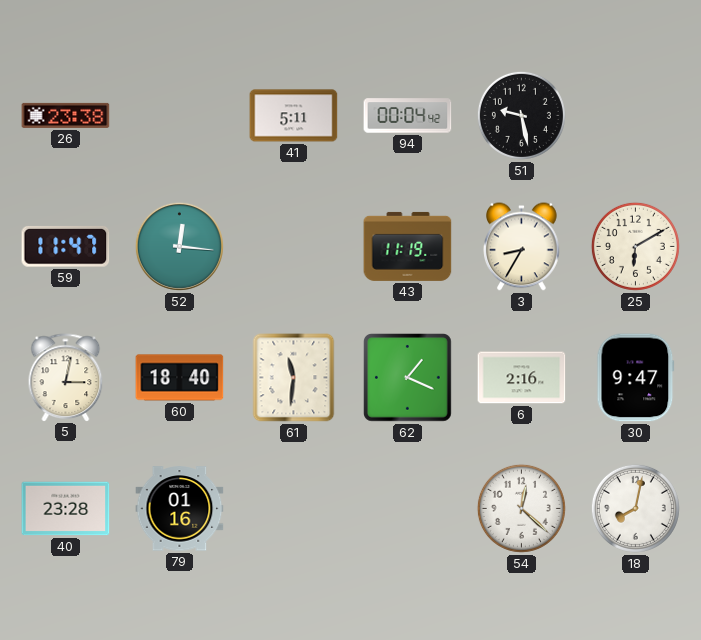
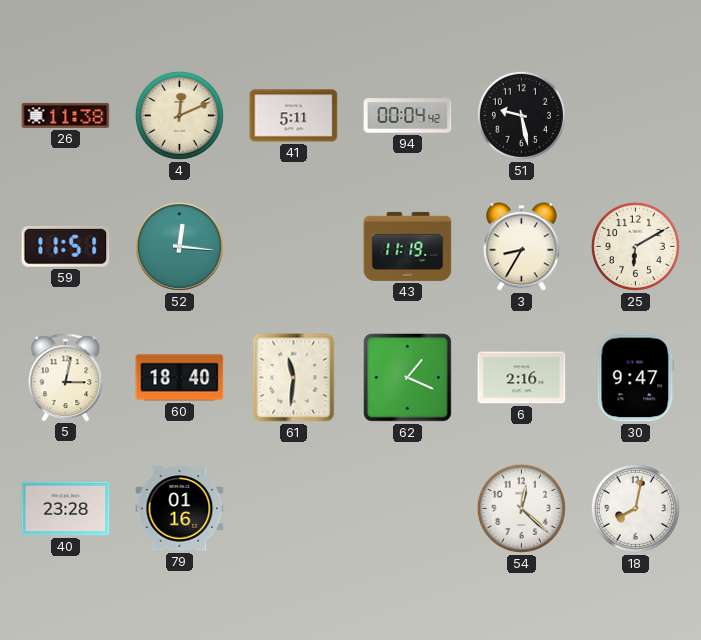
26: 23:38 -> 11:38
4: none -> 12:11
59: 11:47 -> 11:51
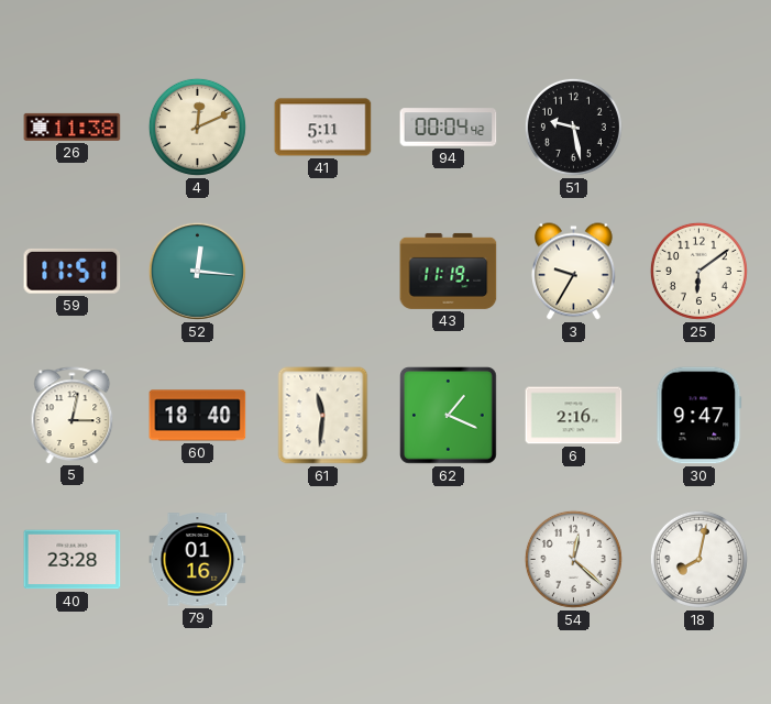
3: 8:35 -> 9:35
25: 6:10 -> 6:09
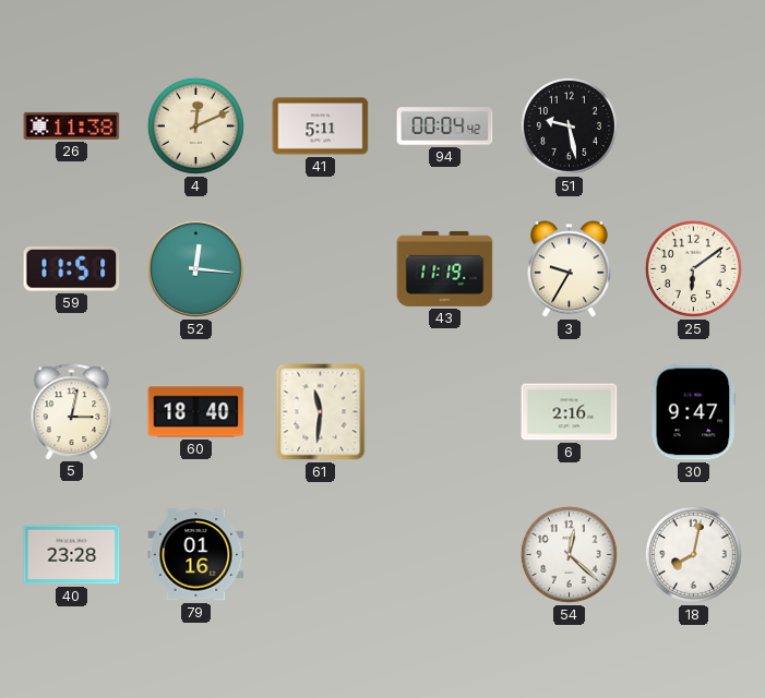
62: 1:19 -> none
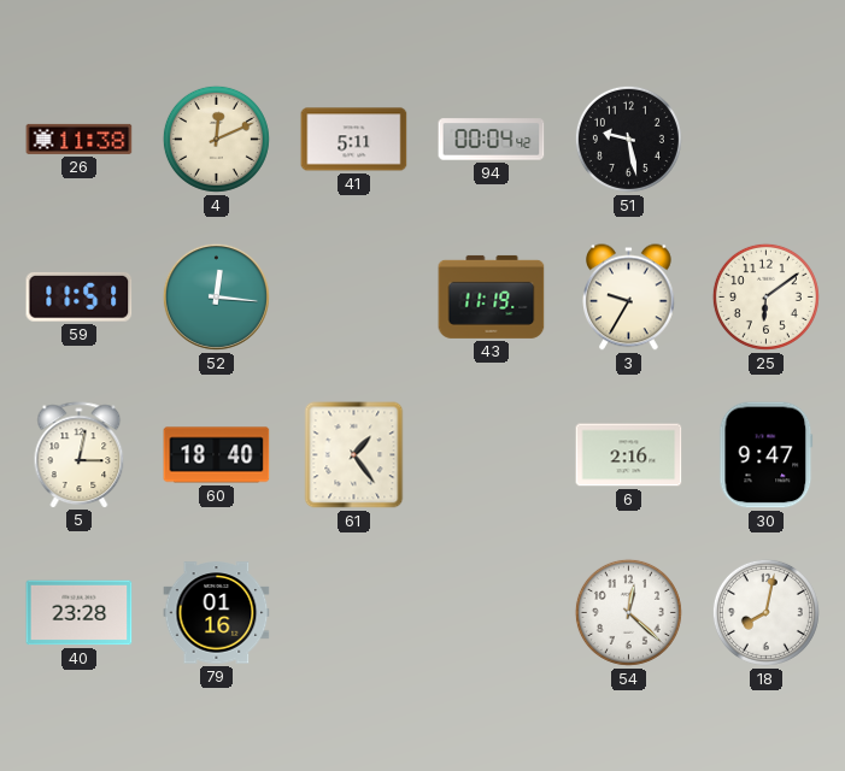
61: 11:31 -> 1:24
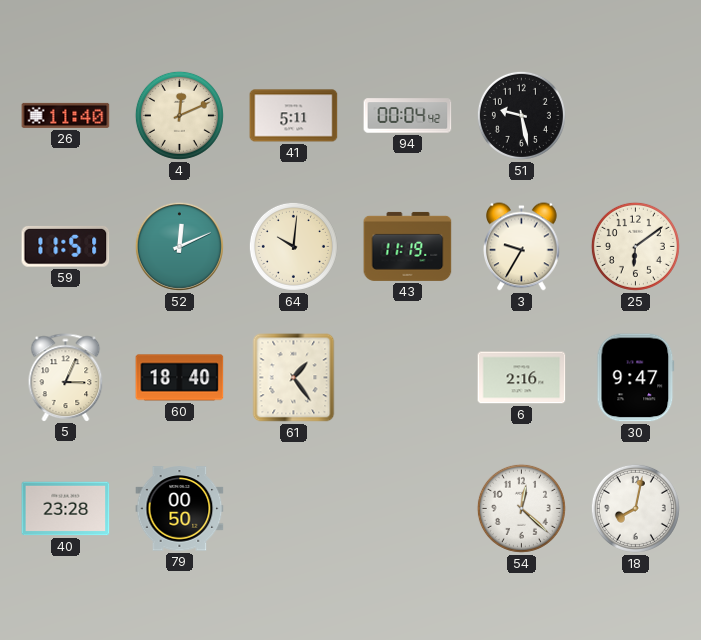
26: 11:38 -> 11:40
52: 12:16 -> 12:11
64: none -> 10:01
5: 3:02 -> 3:04
79: 01:16 -> 00:50
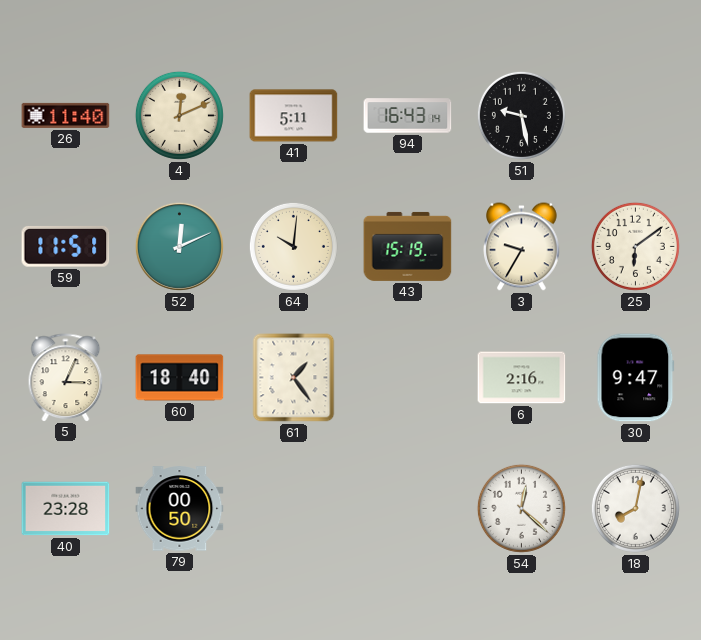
94: 00:04 -> 16:43
43: 11:19 -> 15:19
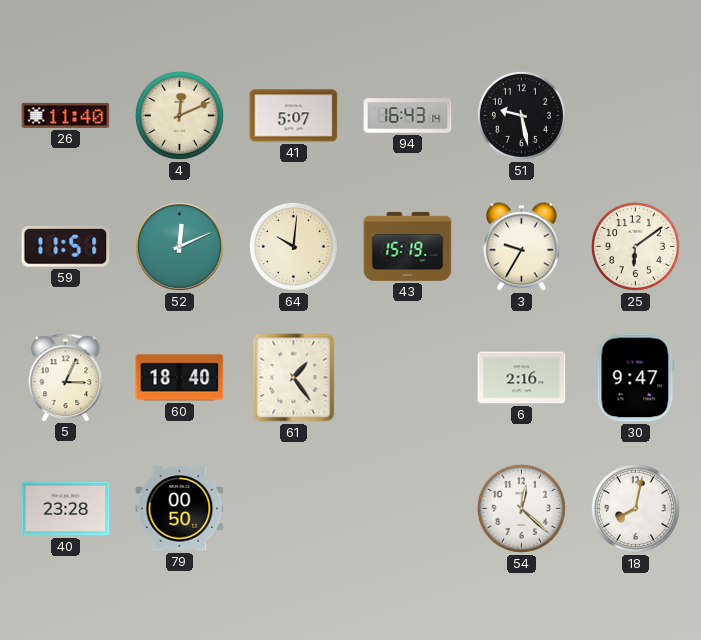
41: 5:11 -> 5:07
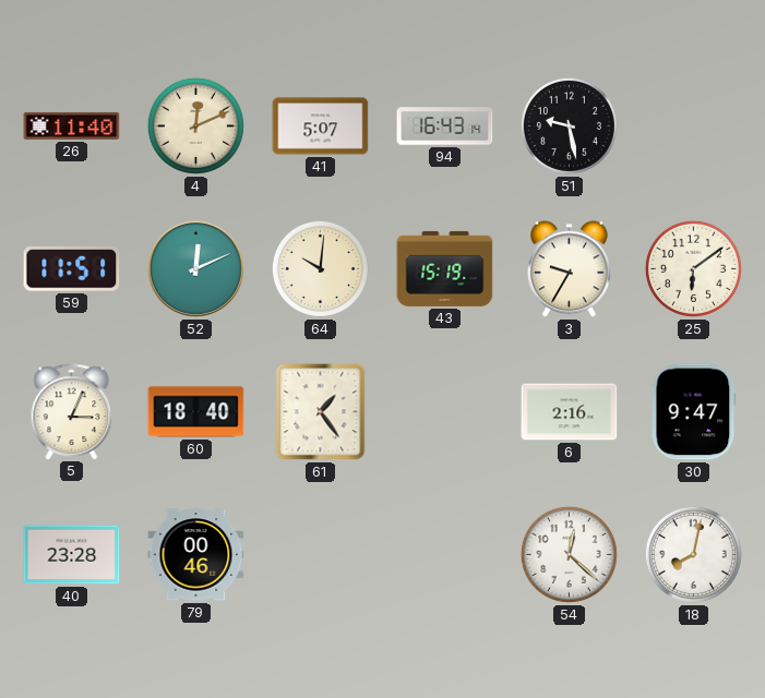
79: 00:50 -> 00:46
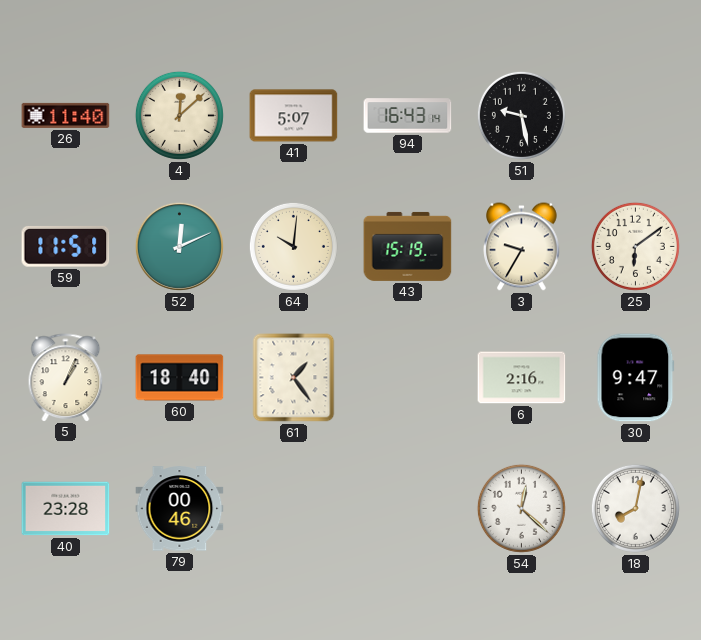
4: 12:11 -> 12:08
5: 3:04 -> 1:04
